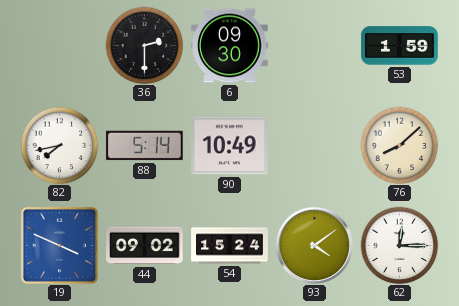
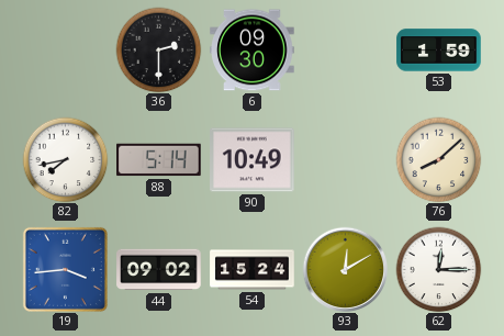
19: 3:49 -> 3:44
93: 4:09 -> 12:10
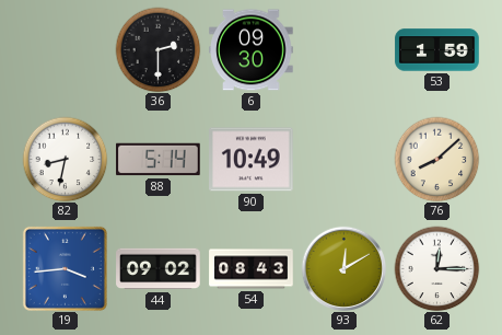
82: 7:43 -> 8:32
54: 15:24 -> 08:43
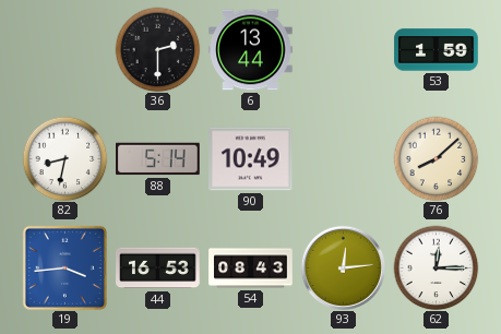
6: 09:30 -> 13:44
44: 09:02 -> 16:53
93: 12:10 -> 12:14
